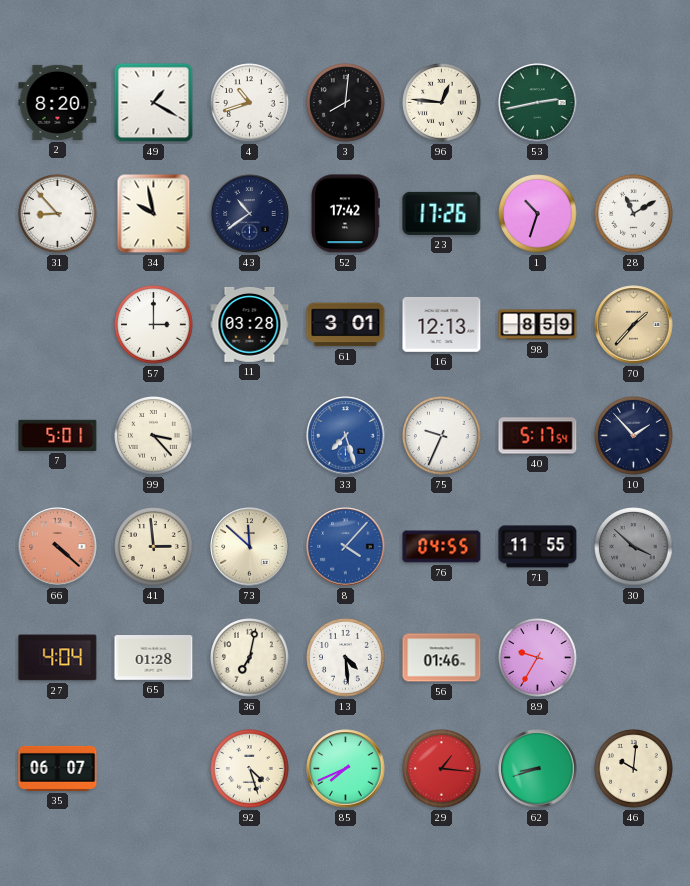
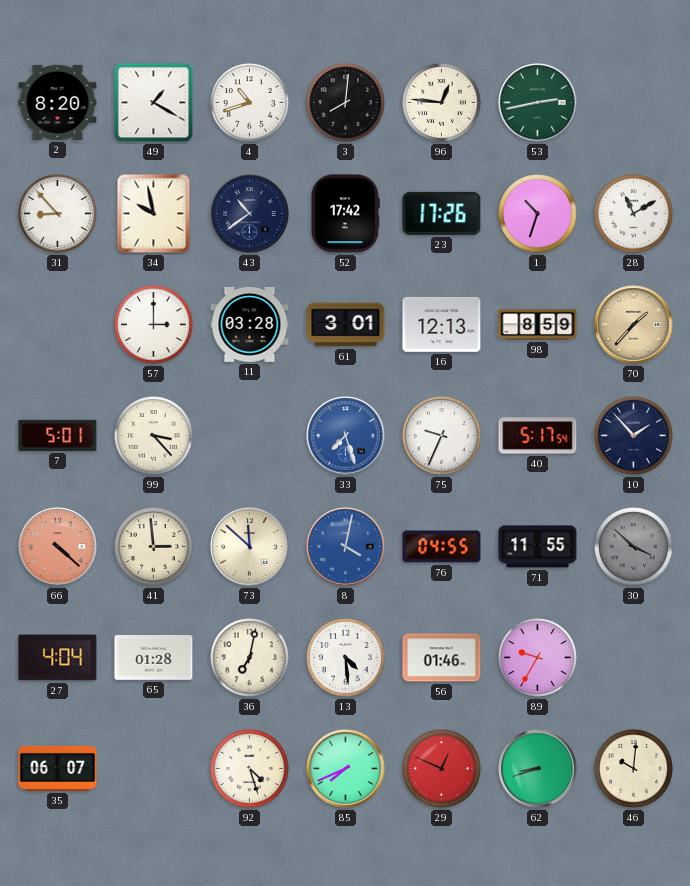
8: 4:07 -> 4:02
29: 1:16 -> 12:49
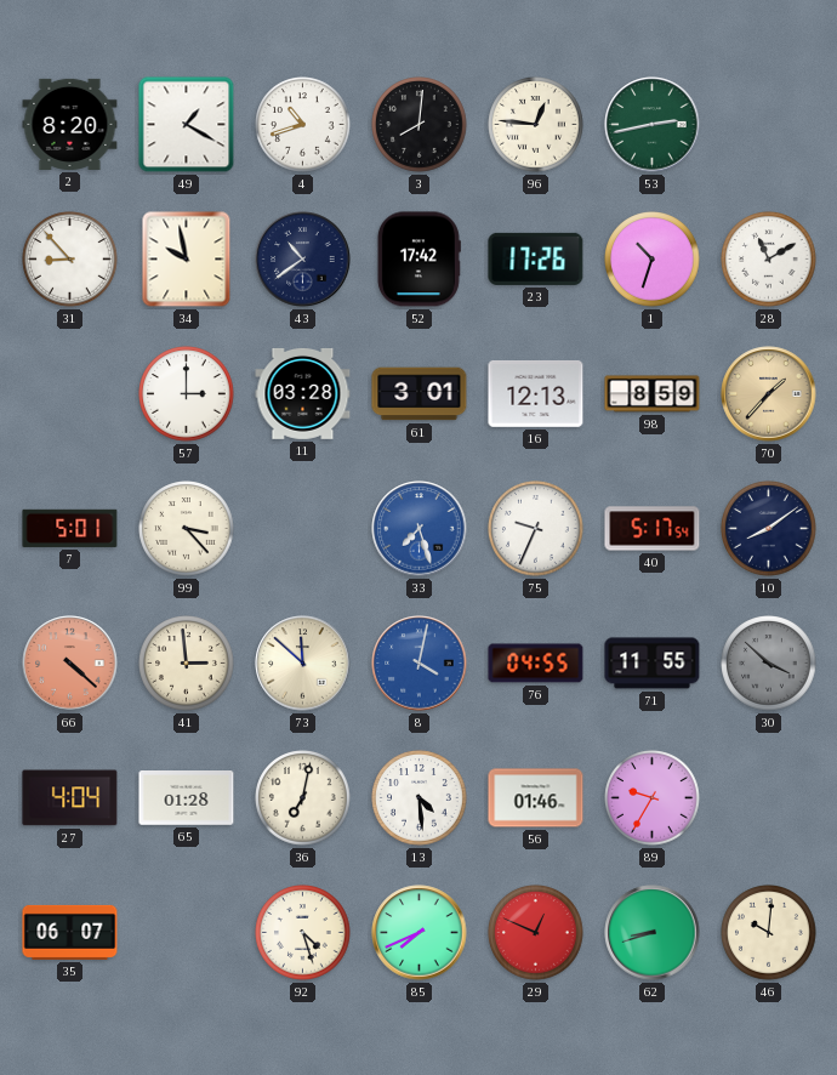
10: 1:53 -> 8:09
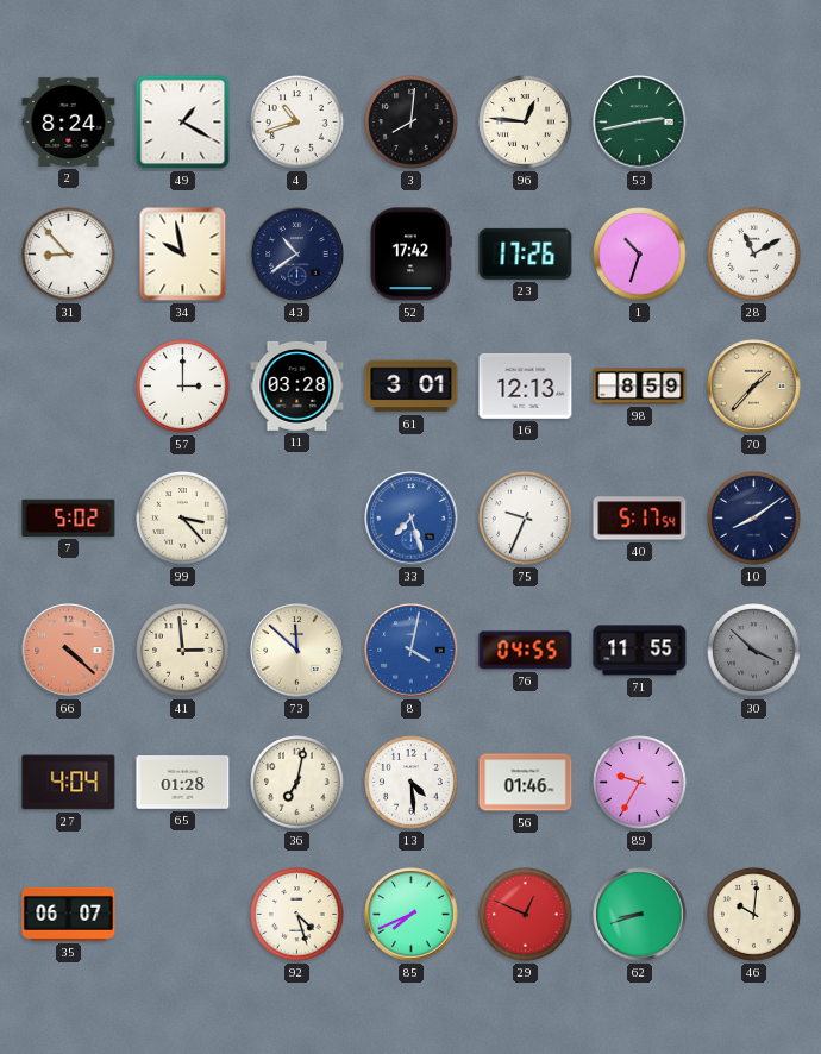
2: 8:20 -> 8:24
7: 5:01 -> 5:02
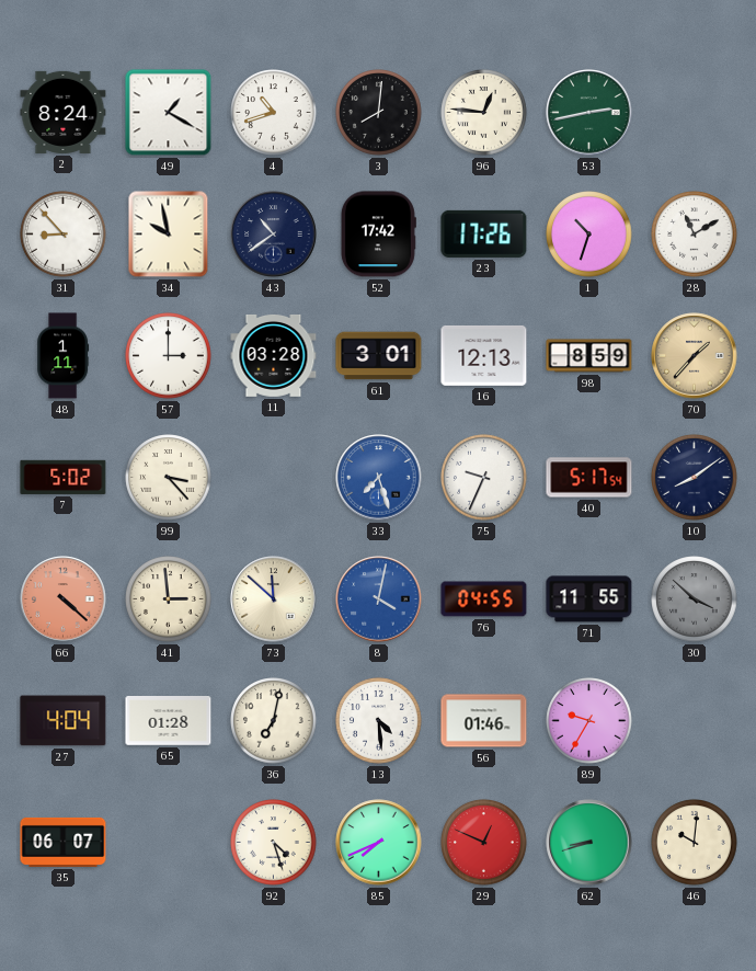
48: none -> 1:11
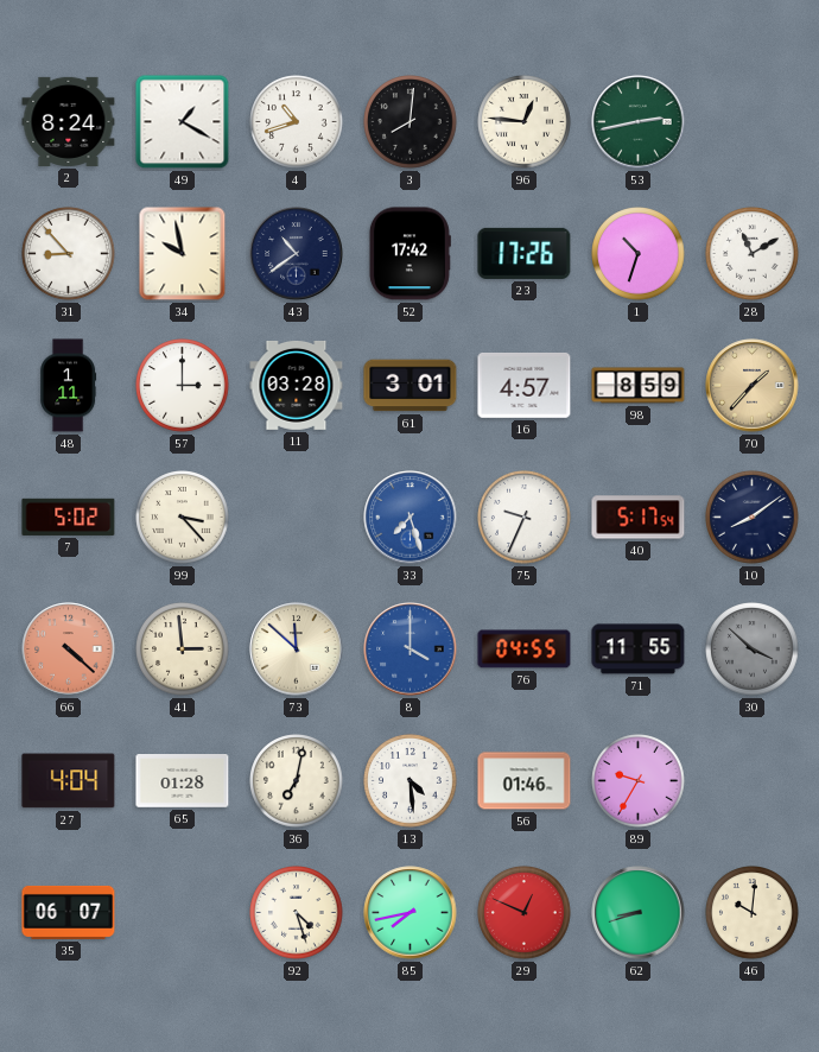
16: 12:13 -> 4:57
8: 4:02 -> 4:00
85: 7:41 -> 7:43
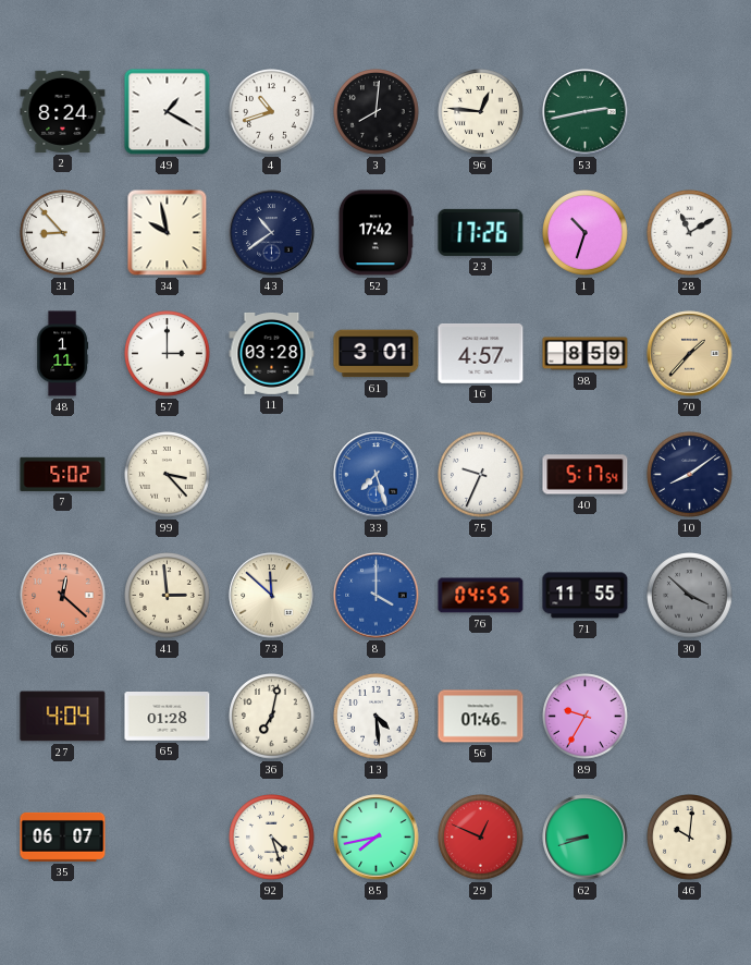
66: 4:22 -> 12:22
